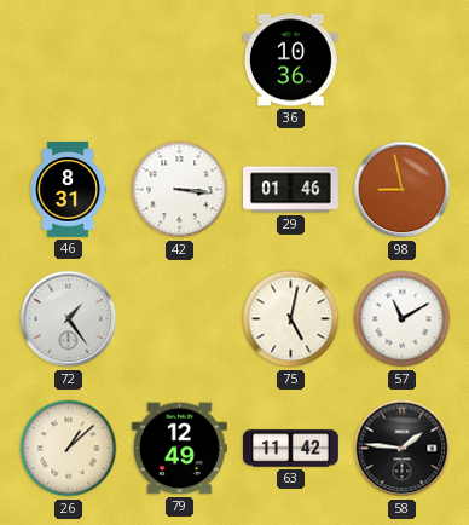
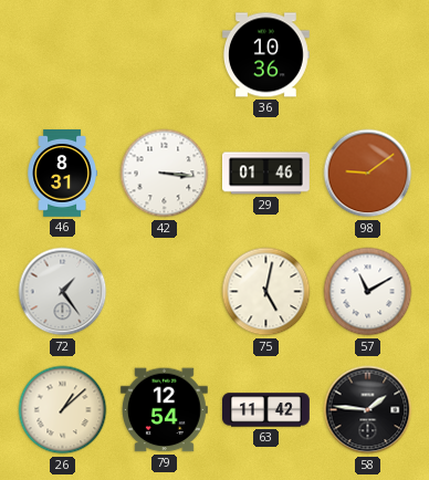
98: 8:58 -> 9:09
79: 12:49 -> 12:54
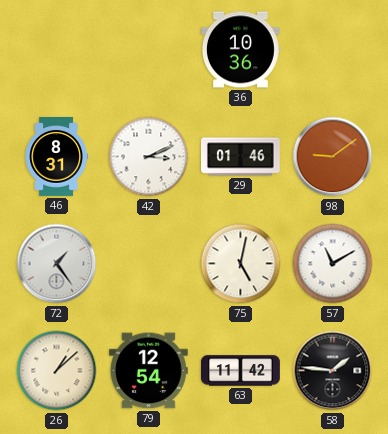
42: 3:16 -> 3:11
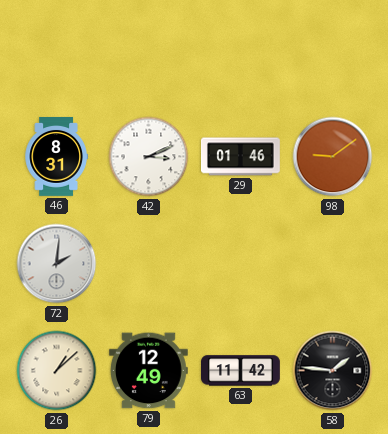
36: 10:36 -> none
72: 1:24 -> 2:01
75: 5:02 -> none
57: 11:10 -> none
79: 12:54 -> 12:49
